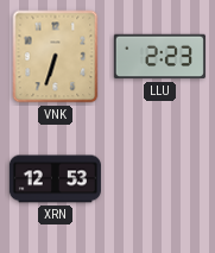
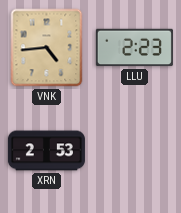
VNK: 6:33 -> 4:44
XRN: 12:53 -> 2:53
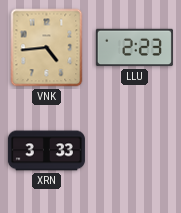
XRN: 2:53 -> 3:33
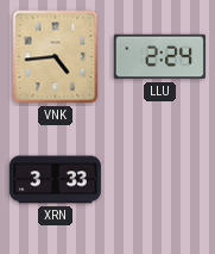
LLU: 2:23 -> 2:24
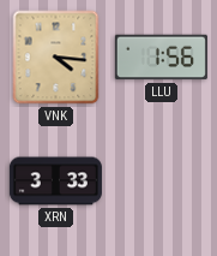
VNK: 4:44 -> 4:16
LLU: 2:24 -> 1:56
